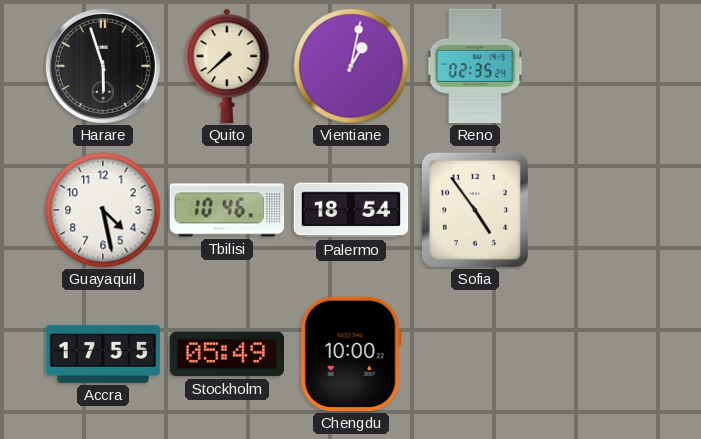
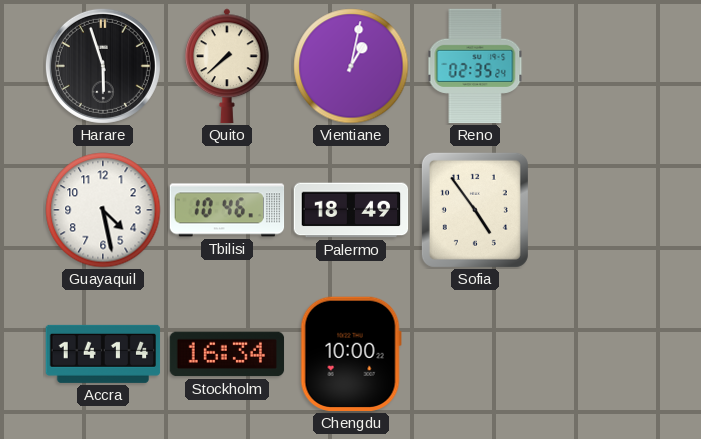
Palermo: 18:54 -> 18:49
Accra: 17:55 -> 14:14
Stockholm: 05:49 -> 16:34
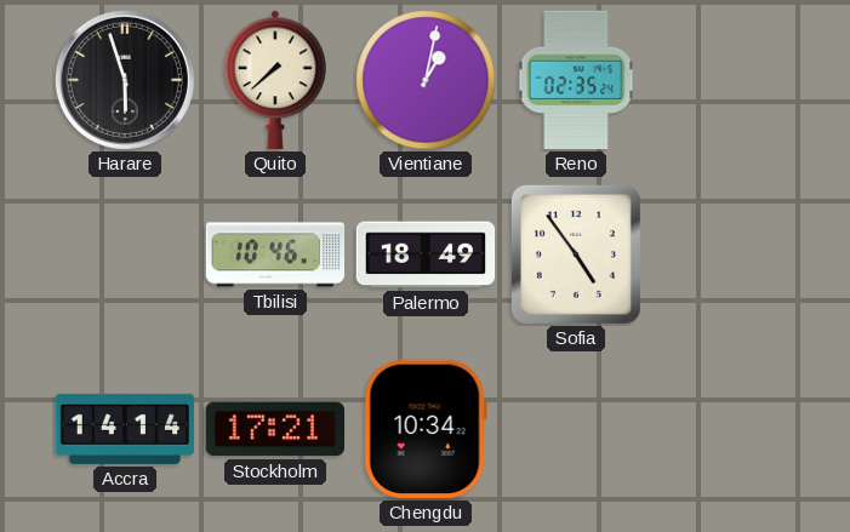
Guayaquil: 4:28 -> none
Stockholm: 16:34 -> 17:21
Chengdu: 10:00 -> 10:34
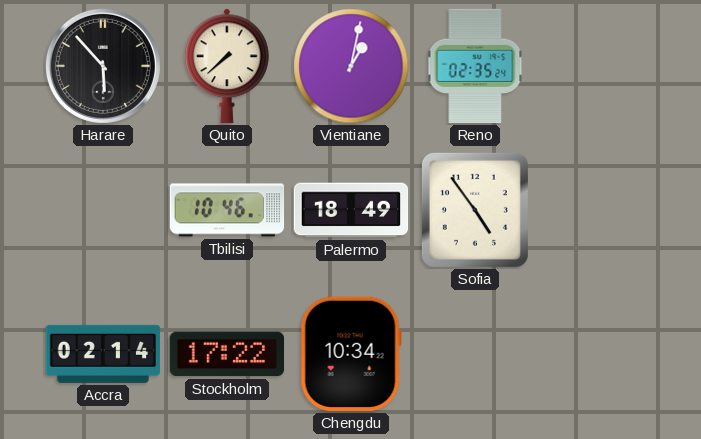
Harare: 5:57 -> 5:53
Accra: 14:14 -> 02:14
Stockholm: 17:21 -> 17:22
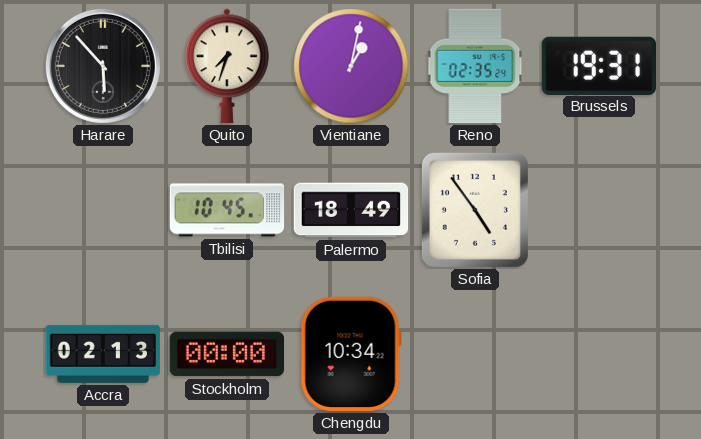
Quito: 7:38 -> 7:33
Brussels: none -> 19:31
Tbilisi: 10:46 -> 10:45
Accra: 02:14 -> 02:13
Stockholm: 17:22 -> 00:00
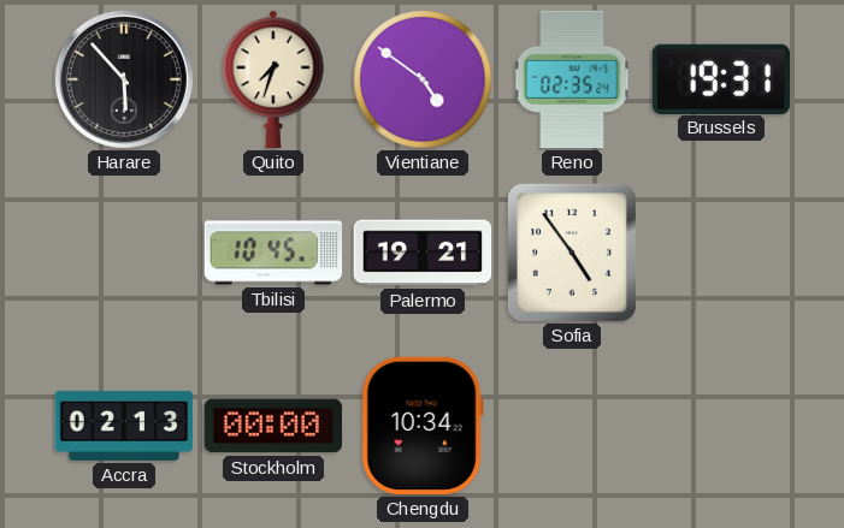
Vientiane: 1:02 -> 4:51
Palermo: 18:49 -> 19:21
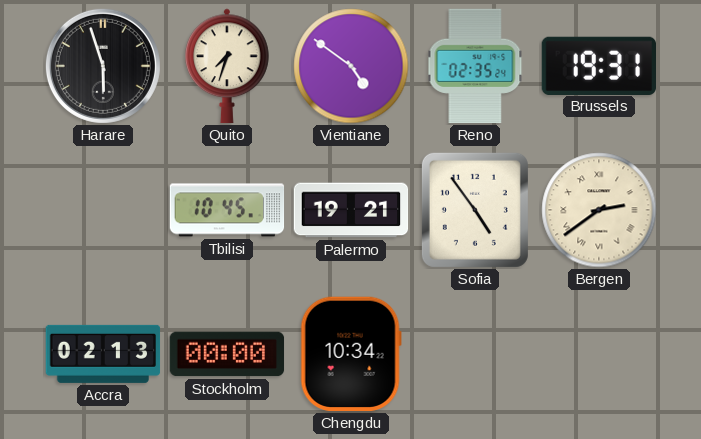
Harare: 5:53 -> 5:57
Bergen: none -> 2:39
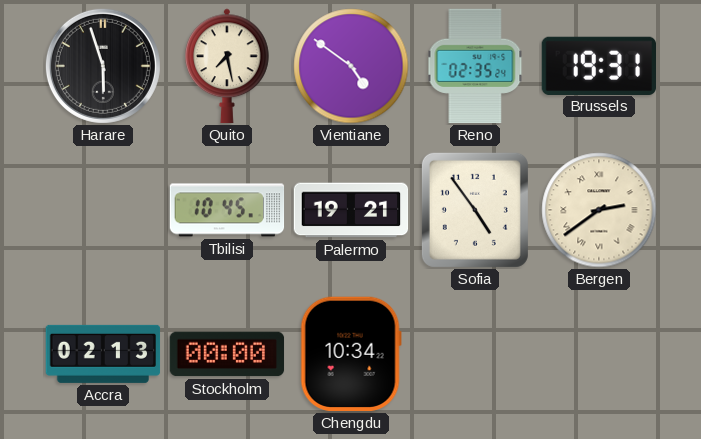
Quito: 7:33 -> 7:28
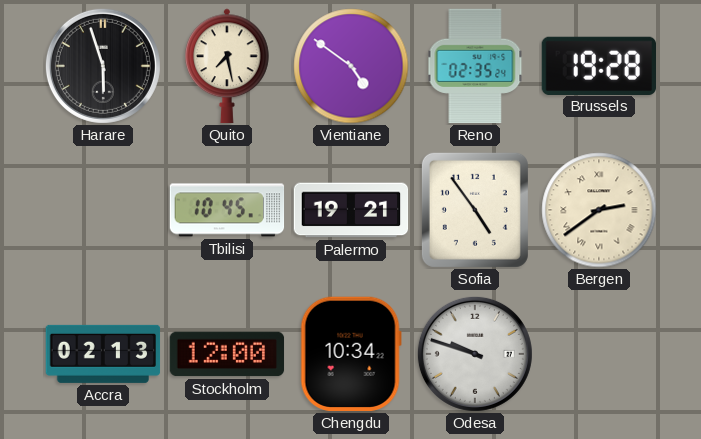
Brussels: 19:31 -> 19:28
Stockholm: 00:00 -> 12:00
Odesa: none -> 9:48
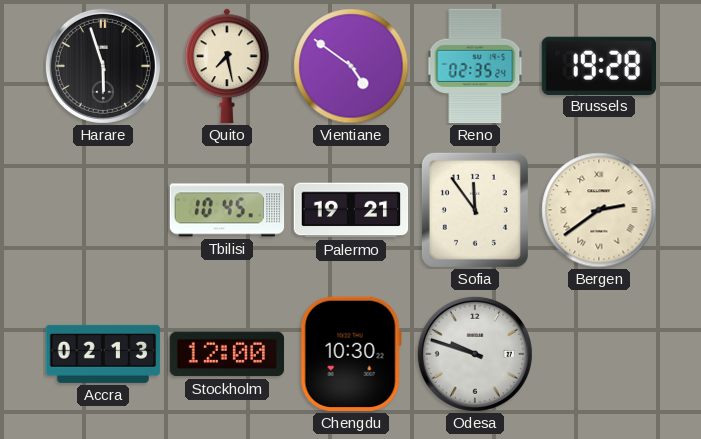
Sofia: 4:54 -> 11:54
Chengdu: 10:34 -> 10:30
